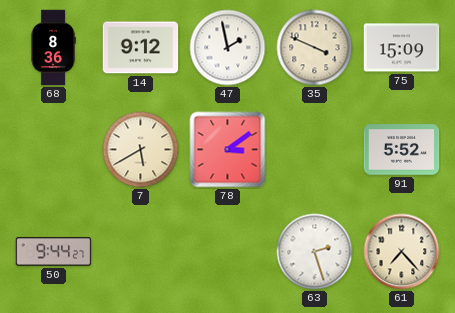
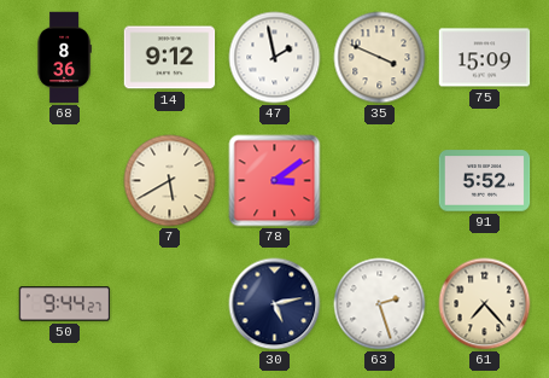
30: none -> 5:13
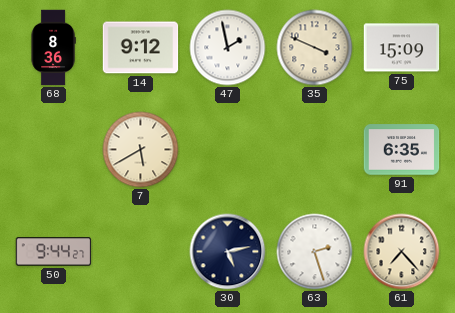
78: 3:09 -> none
91: 5:52 -> 6:35
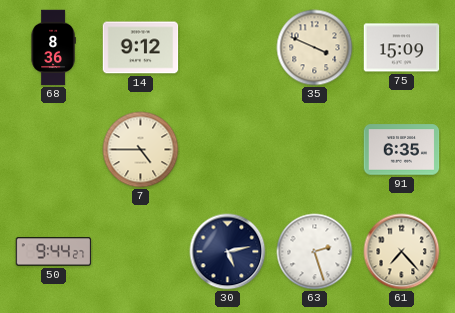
47: 1:58 -> none
7: 5:40 -> 4:45
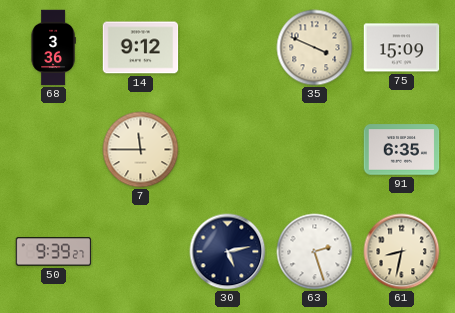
68: 8:36 -> 3:36
7: 4:45 -> 11:45
50: 9:44 -> 9:39
61: 7:23 -> 8:32
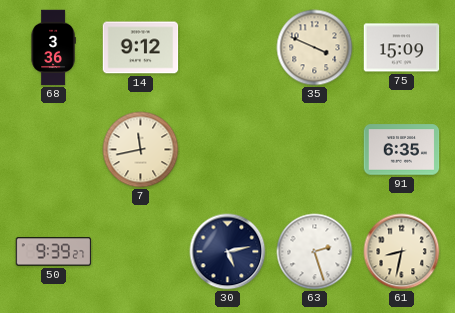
7: 11:45 -> 11:43
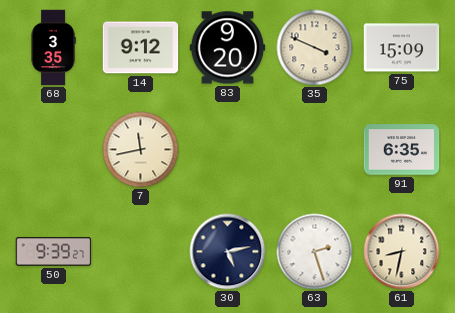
68: 3:36 -> 3:35
83: none -> 9:20
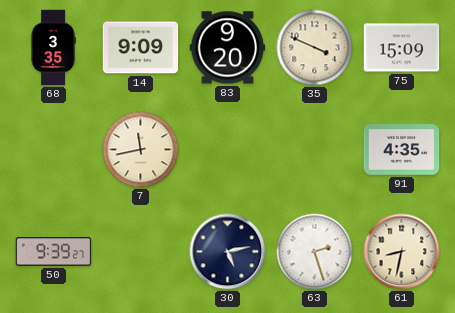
14: 9:12 -> 9:09
91: 6:35 -> 4:35
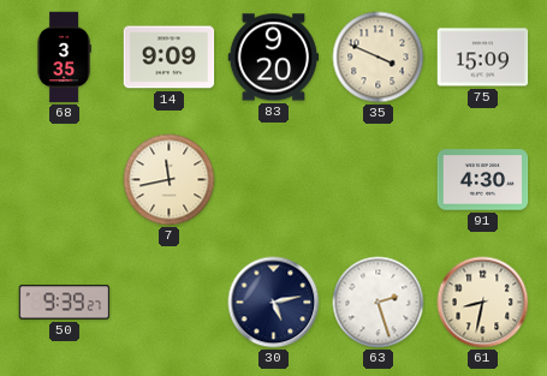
91: 4:35 -> 4:30
